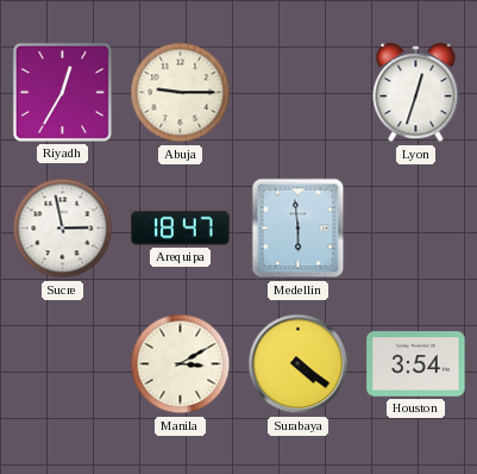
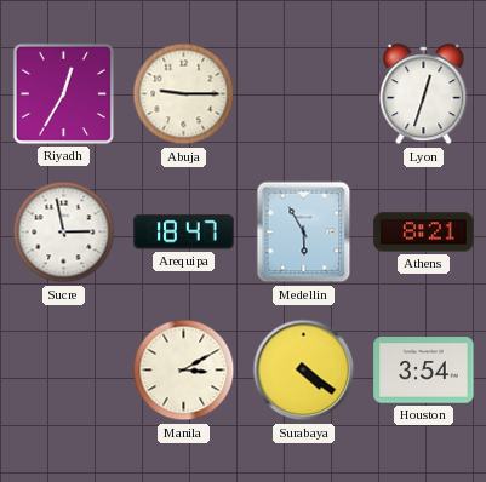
Medellin: 5:59 -> 5:55
Athens: none -> 8:21
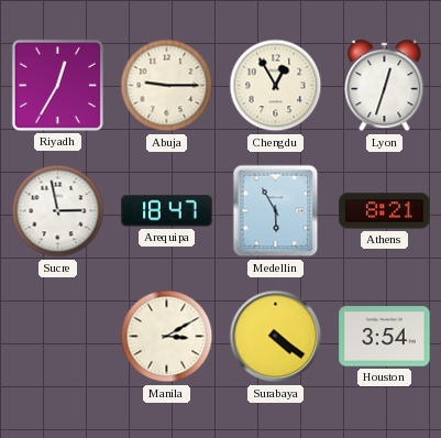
Chengdu: none -> 12:55
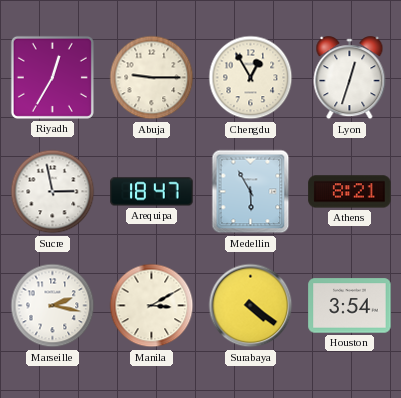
Marseille: none -> 2:17
